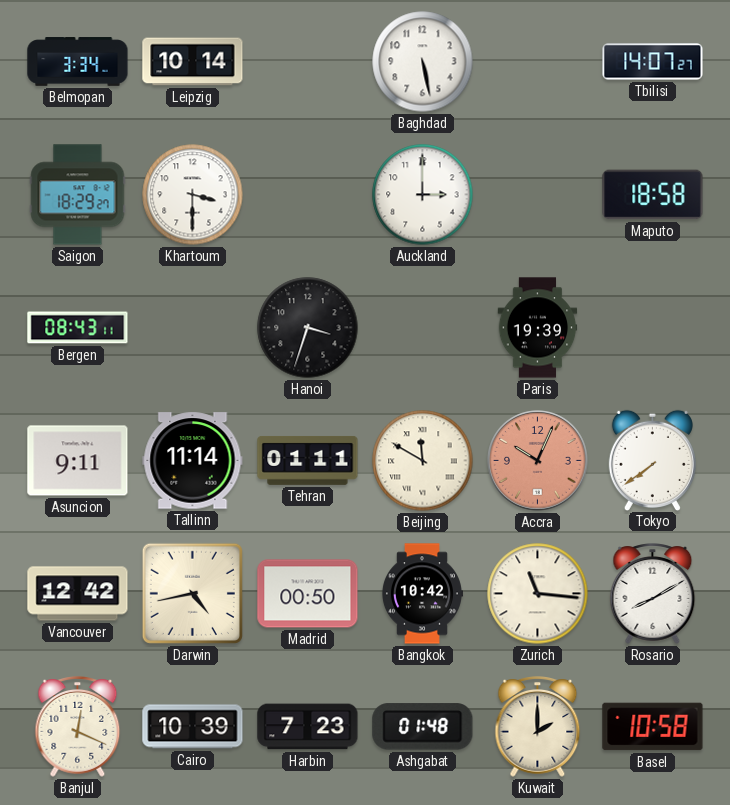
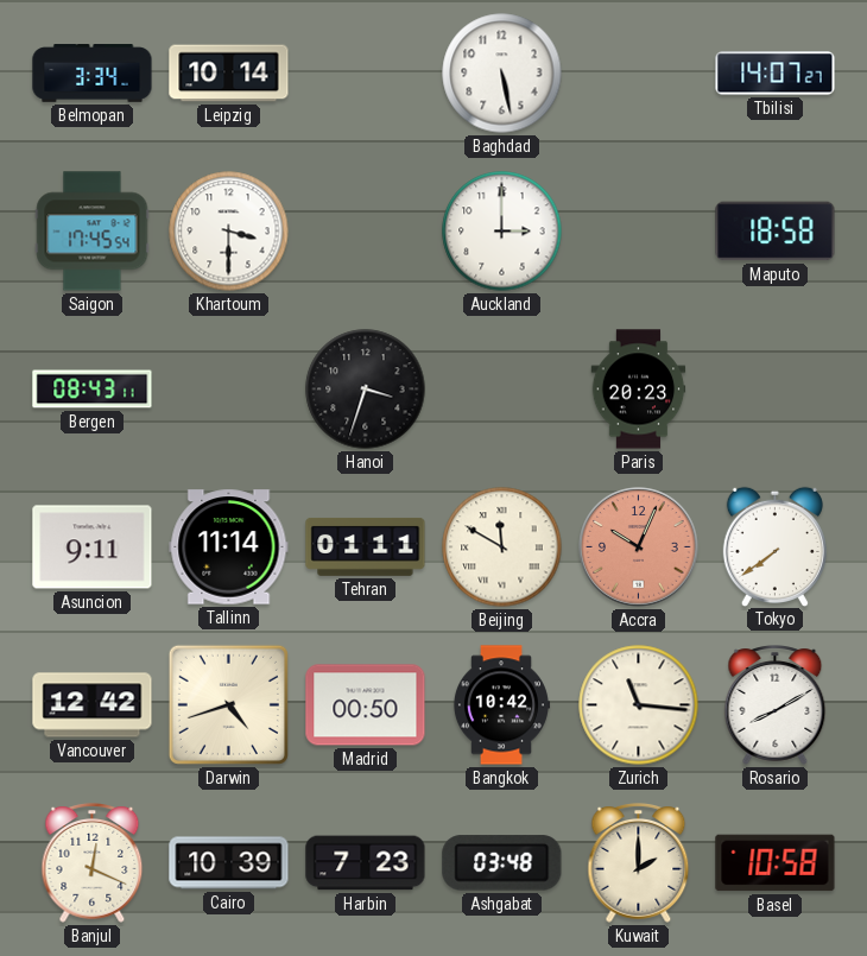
Saigon: 18:29 -> 17:45
Paris: 19:39 -> 20:23
Darwin: 4:43 -> 4:42
Ashgabat: 01:48 -> 03:48
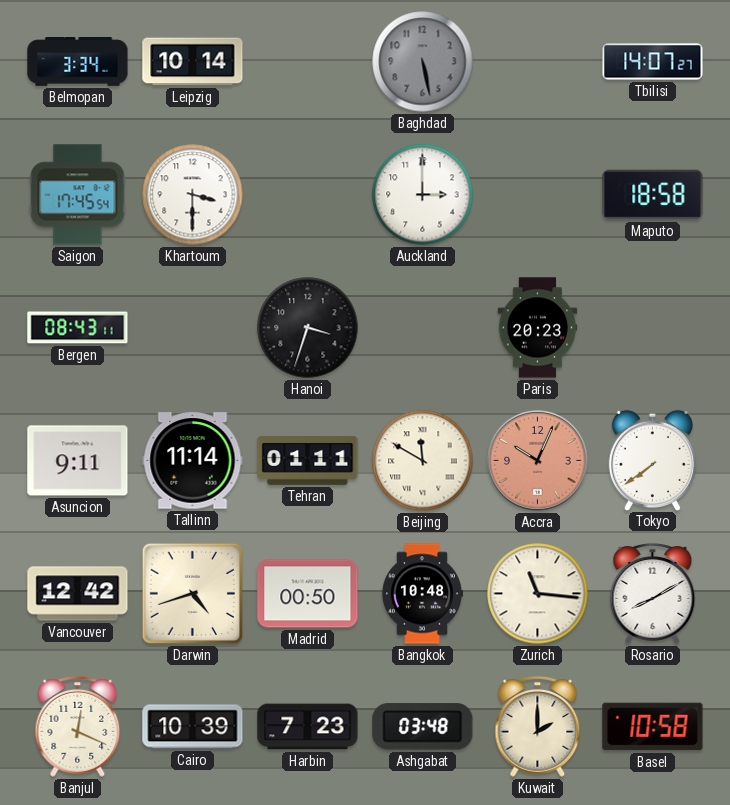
Baghdad dial: white -> grey
Bangkok: 10:42 -> 10:48
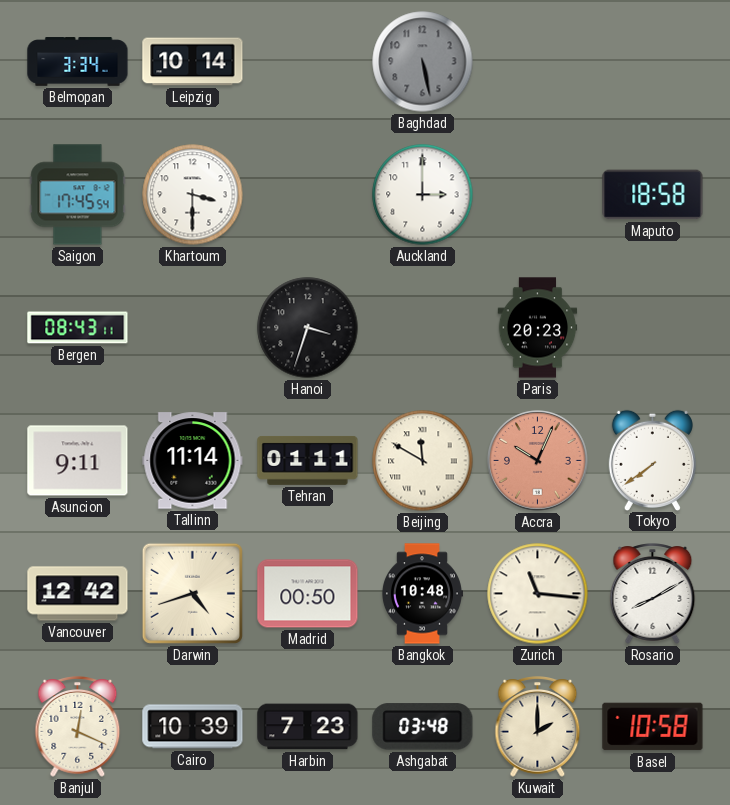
Tbilisi: 14:07 -> none
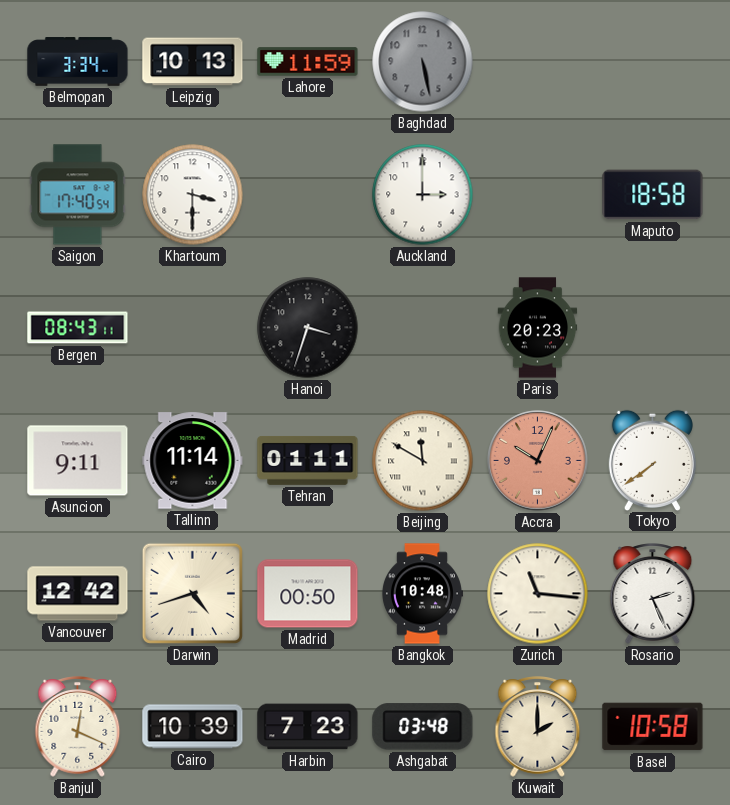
Leipzig: 10:14 -> 10:13
Lahore: none -> 11:59
Saigon: 17:45 -> 17:40
Rosario: 8:10 -> 2:26
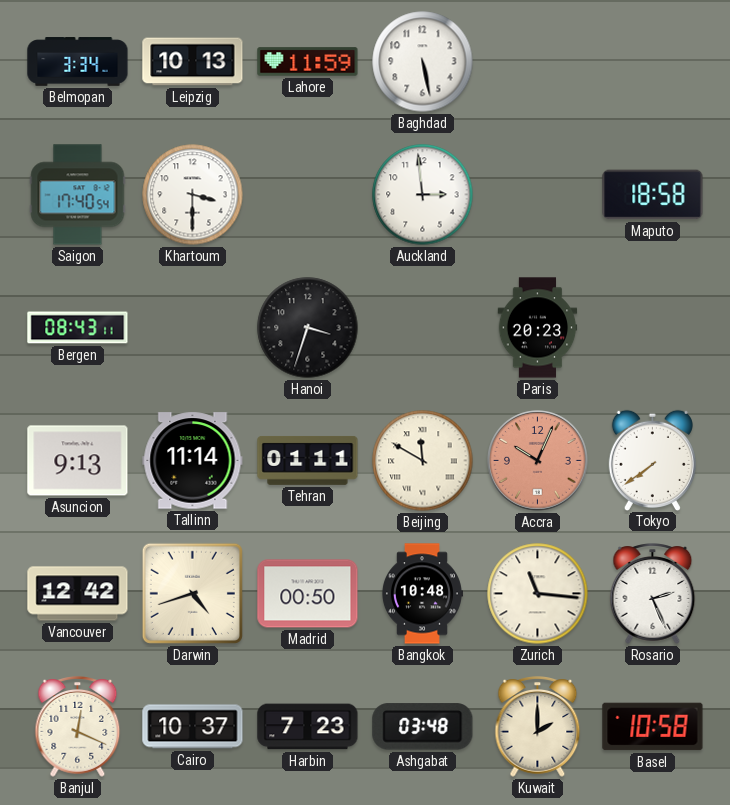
Baghdad dial: grey -> white
Auckland: 3:00 -> 2:59
Asuncion: 9:11 -> 9:13
Cairo: 10:39 -> 10:37
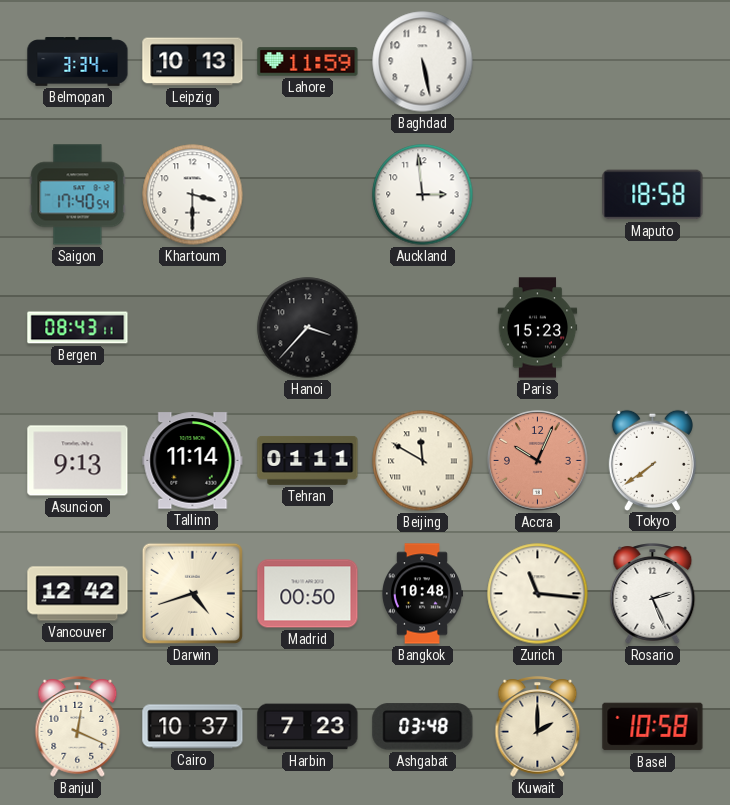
Hanoi: 3:33 -> 3:37
Paris: 20:23 -> 15:23
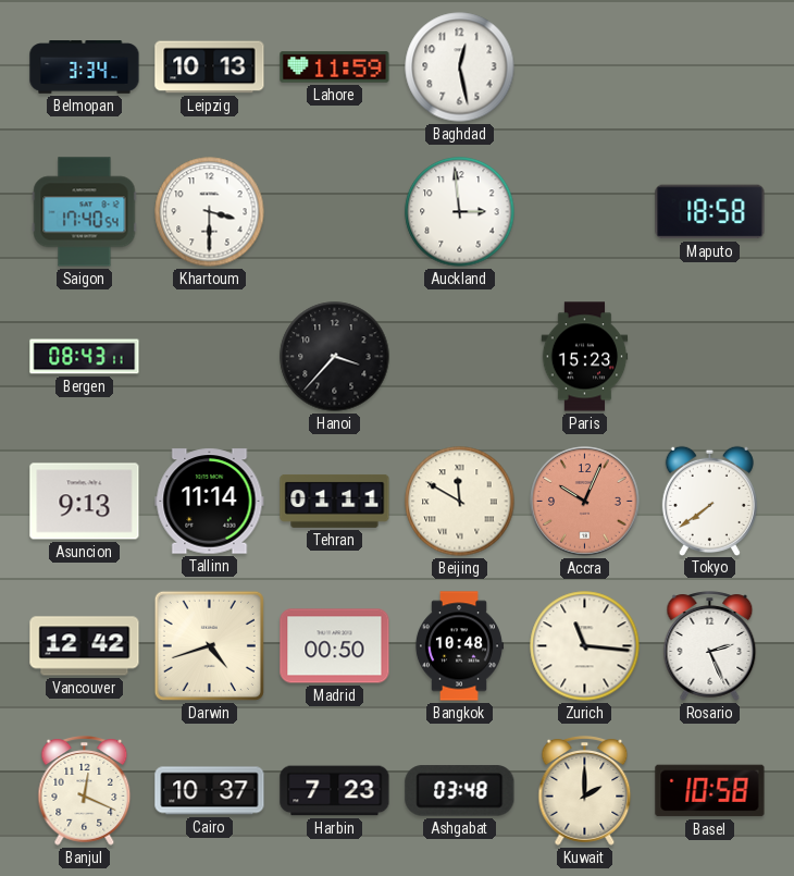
Baghdad: 5:28 -> 12:28
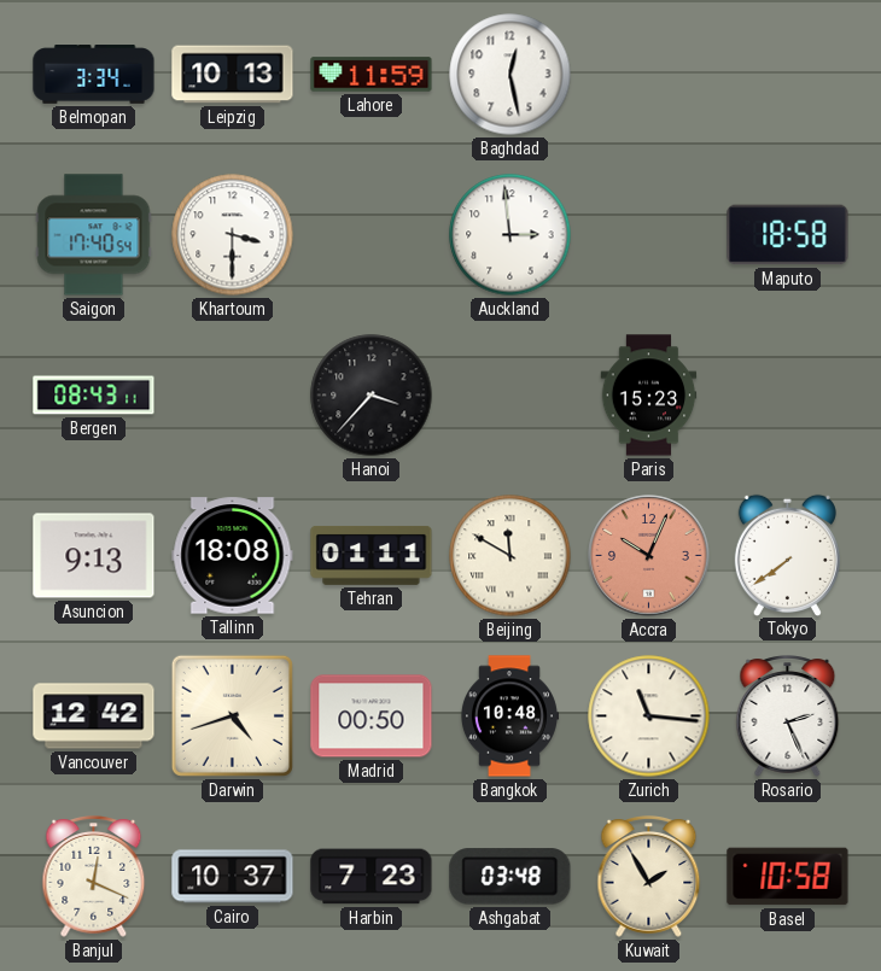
Tallinn: 11:14 -> 18:08
Kuwait: 2:00 -> 1:55
